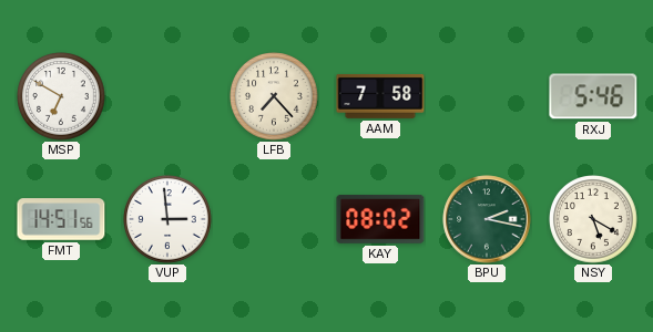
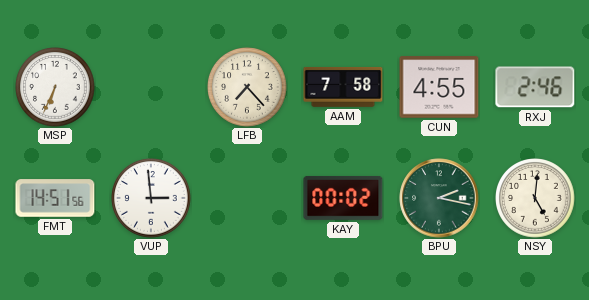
MSP: 6:50 -> 6:34
CUN: none -> 4:55
RXJ: 5:46 -> 2:46
KAY: 08:02 -> 00:02
NSY: 5:20 -> 5:01
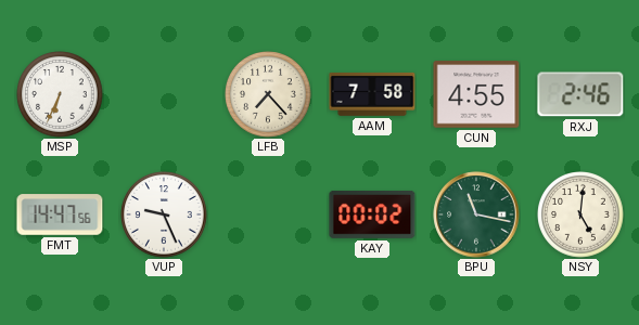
FMT: 14:51 -> 14:47
VUP: 2:59 -> 9:26
BPU: 2:17 -> 11:17
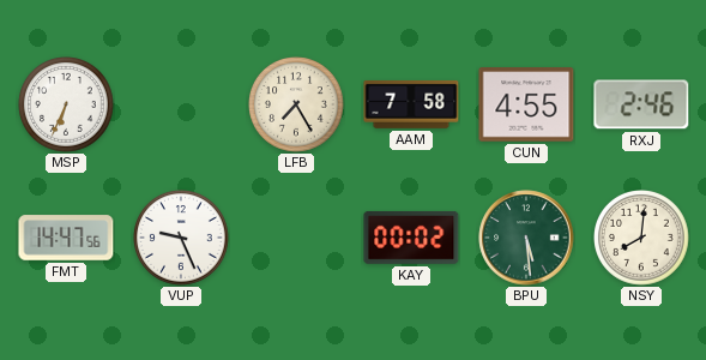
LFB: 7:23 -> 7:25
BPU: 11:17 -> 5:29
NSY: 5:01 -> 8:01
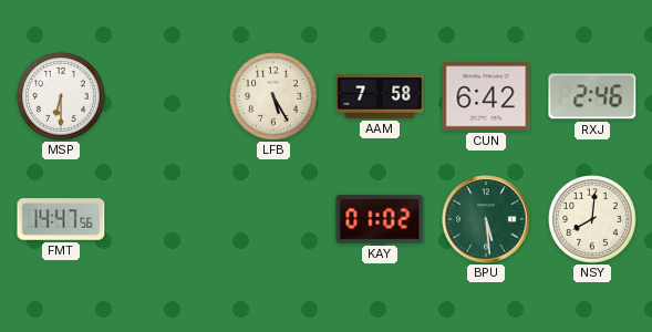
MSP: 6:34 -> 6:30
LFB: 7:25 -> 5:25
CUN: 4:55 -> 6:42
VUP: 9:26 -> none
KAY: 00:02 -> 01:02
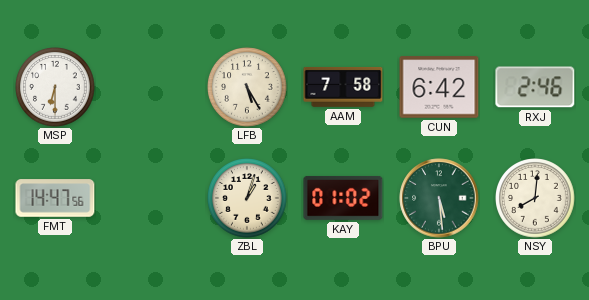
ZBL: none -> 1:03
